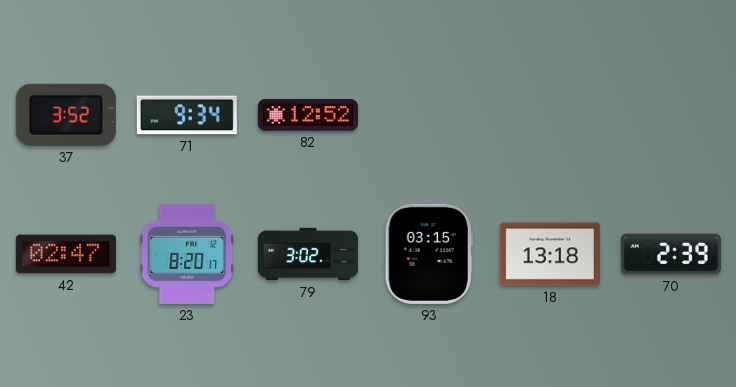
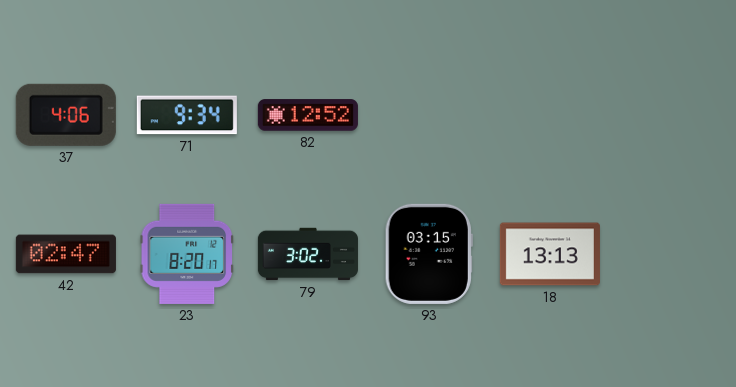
37: 3:52 -> 4:06
18: 13:18 -> 13:13
70: 2:39 -> none
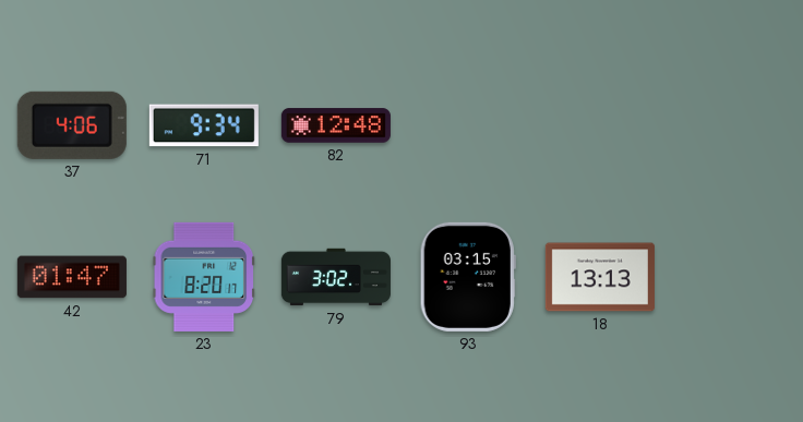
82: 12:52 -> 12:48
42: 02:47 -> 01:47
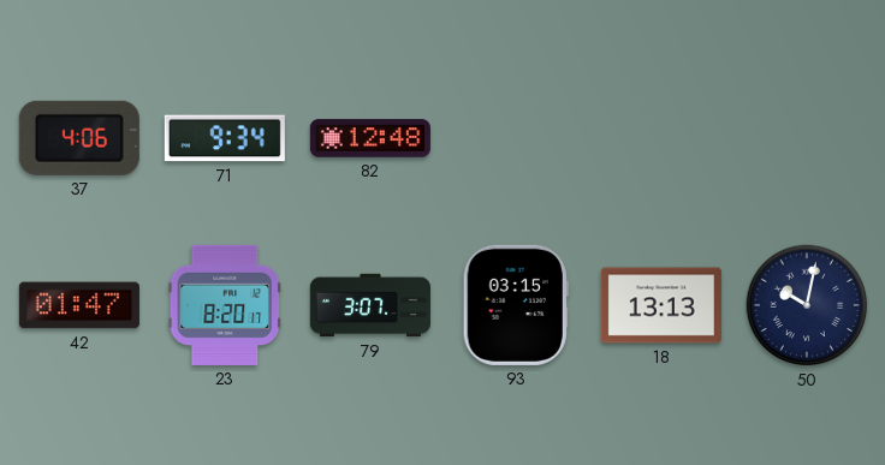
79: 3:02 -> 3:07
50: none -> 10:02
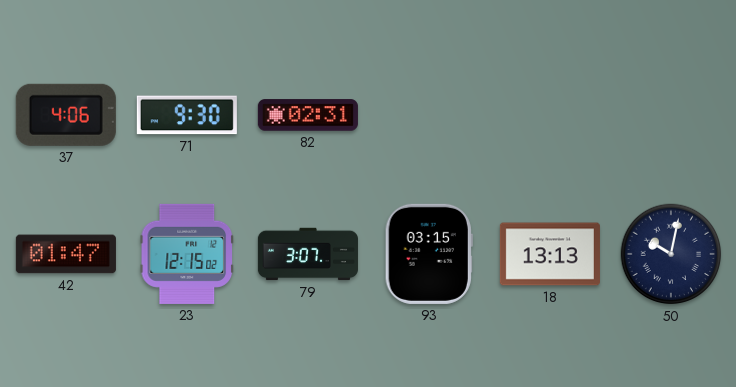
71: 9:34 -> 9:30
82: 12:48 -> 02:31
23: 8:20 -> 12:15
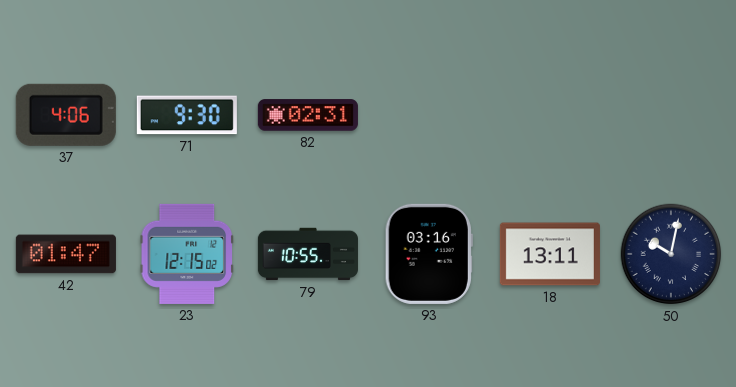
79: 3:07 -> 10:55
93: 03:15 -> 03:16
18: 13:13 -> 13:11
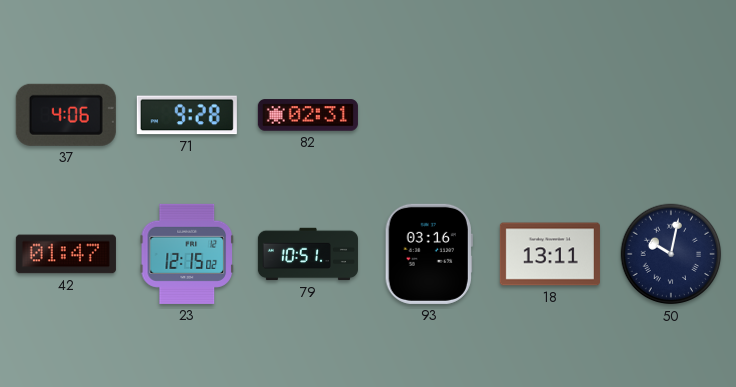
71: 9:30 -> 9:28
79: 10:55 -> 10:51
